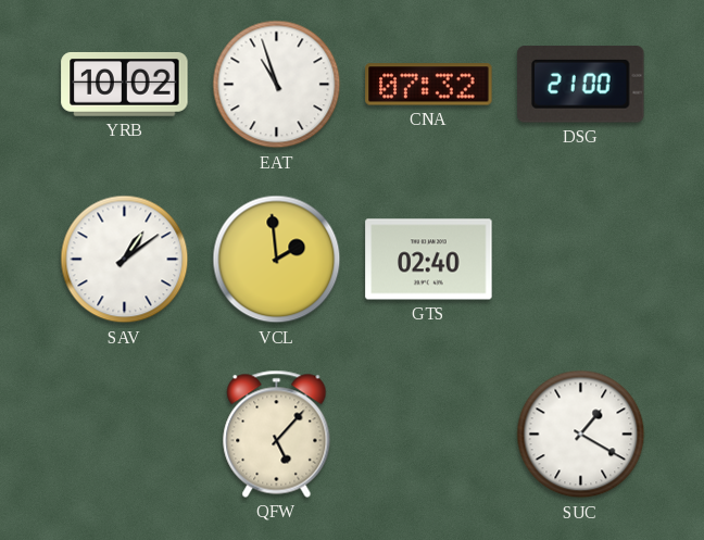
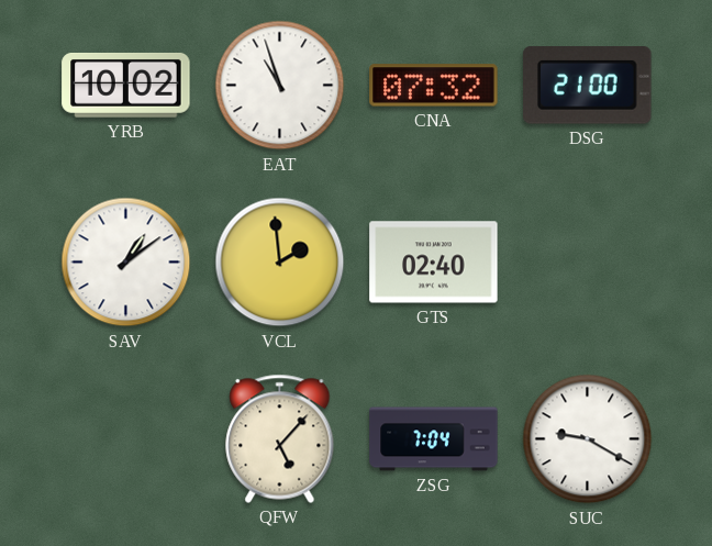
ZSG: none -> 7:04
SUC: 1:20 -> 9:20
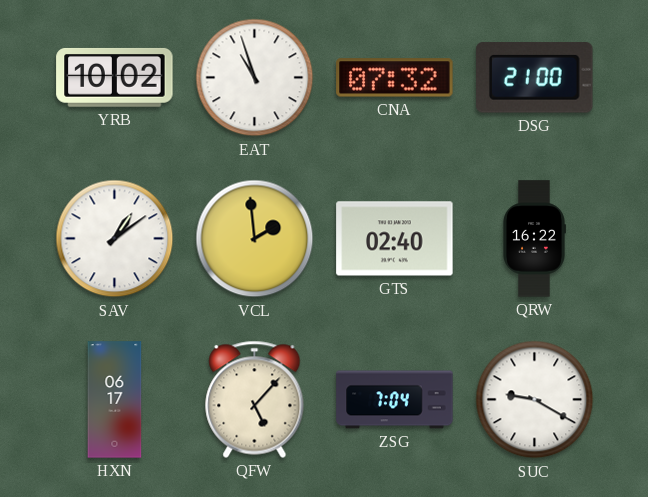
QRW: none -> 16:22
HXN: none -> 06:17
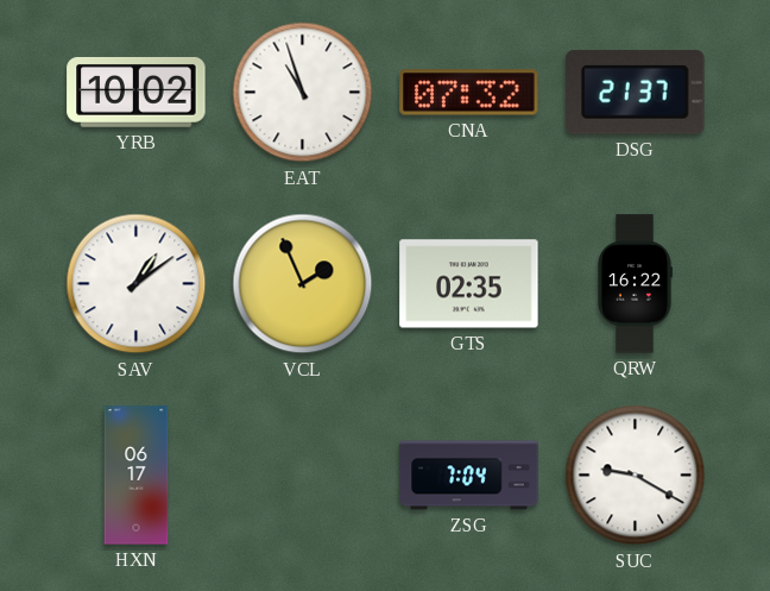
DSG: 21:00 -> 21:37
VCL: 1:59 -> 1:56
GTS: 02:40 -> 02:35
QFW: 5:07 -> none
